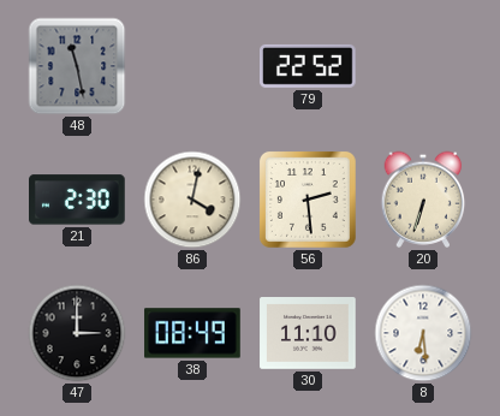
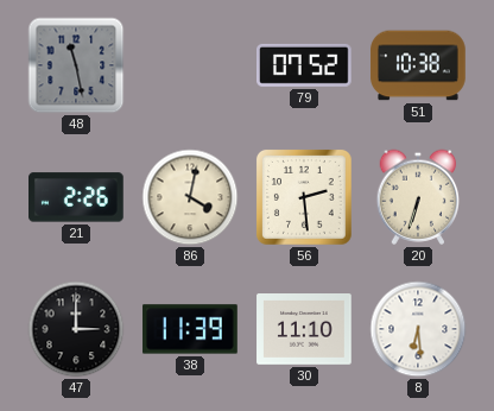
79: 22:52 -> 07:52
51: none -> 10:38
21: 2:30 -> 2:26
38: 08:49 -> 11:39
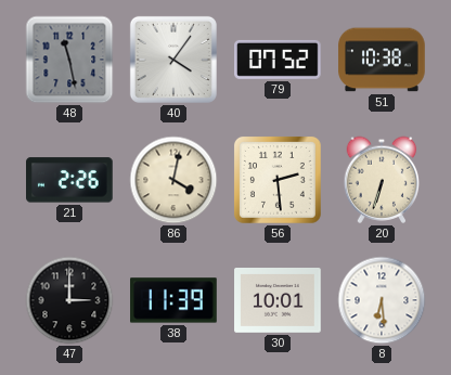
40: none -> 4:06
30: 11:10 -> 10:01
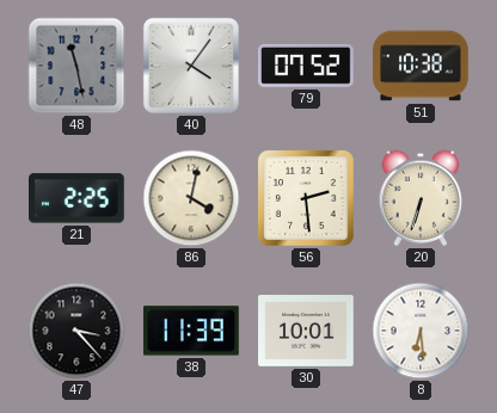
21: 2:26 -> 2:25
47: 3:00 -> 3:23
